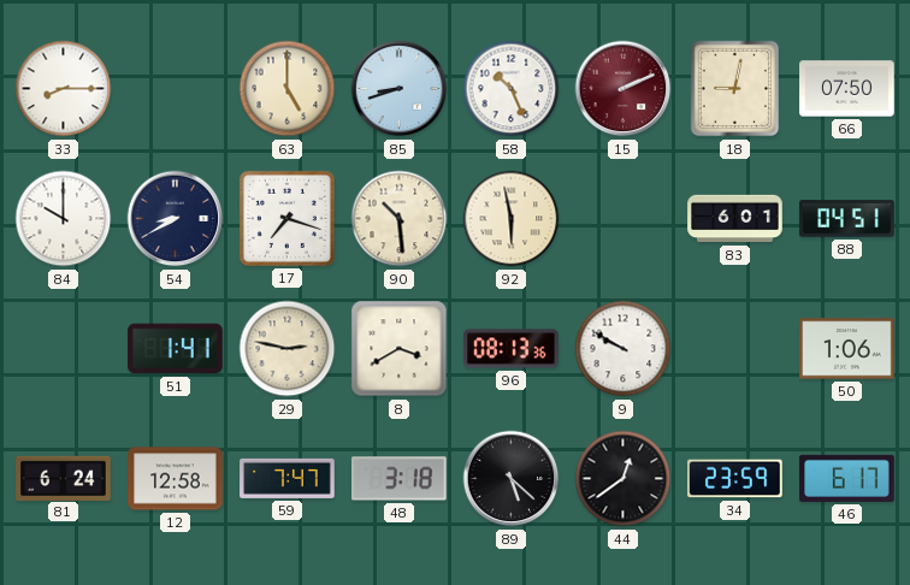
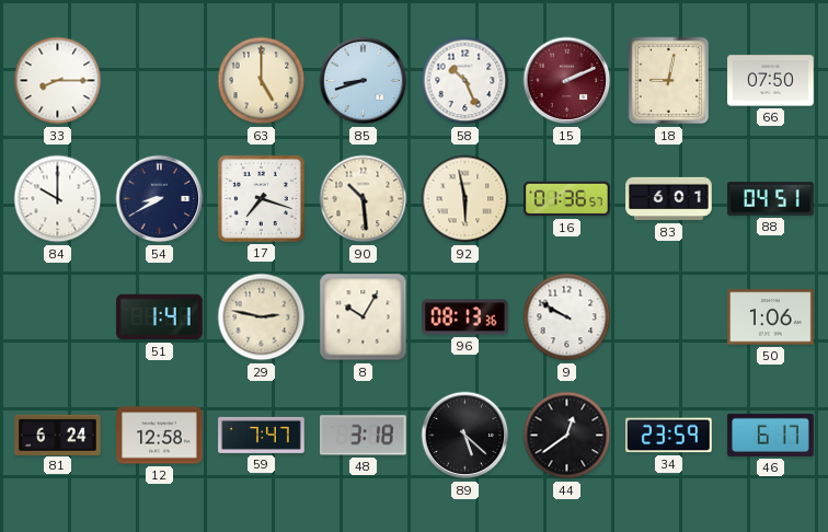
16: none -> 01:36
8: 3:40 -> 10:05
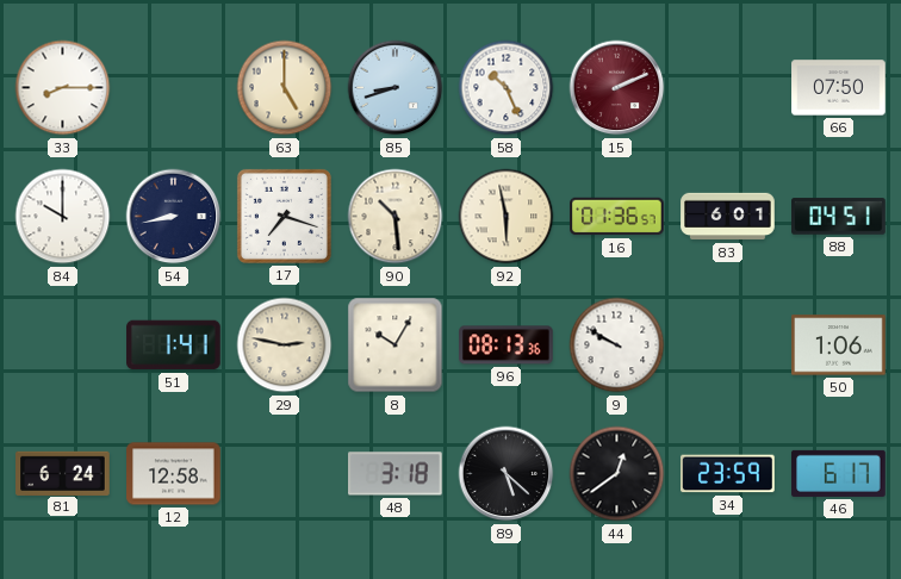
18: 9:02 -> none
54: 8:40 -> 8:43
59: 7:47 -> none
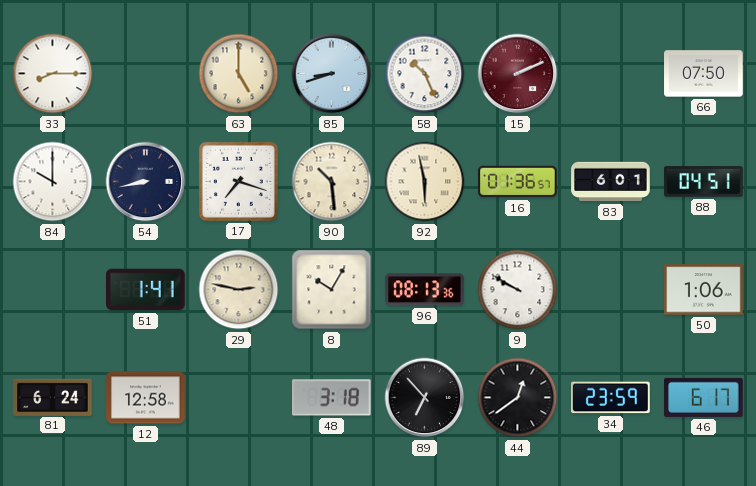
89: 5:22 -> 6:53
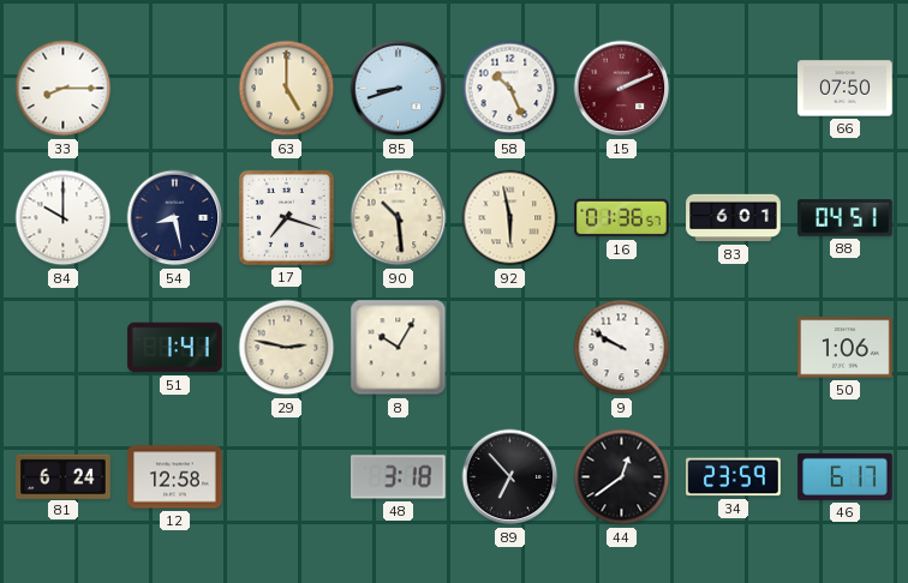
54: 8:43 -> 8:28
96: 08:13 -> none
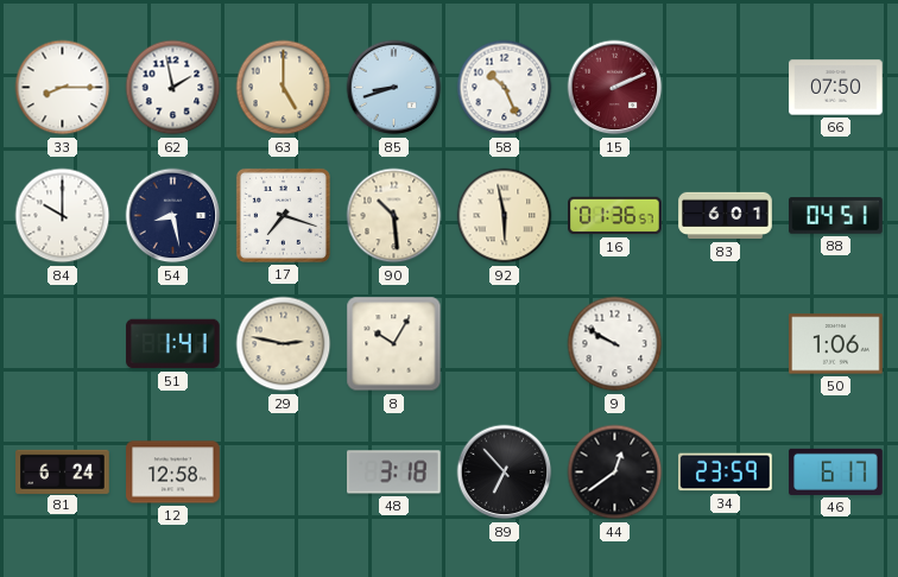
62: none -> 1:58
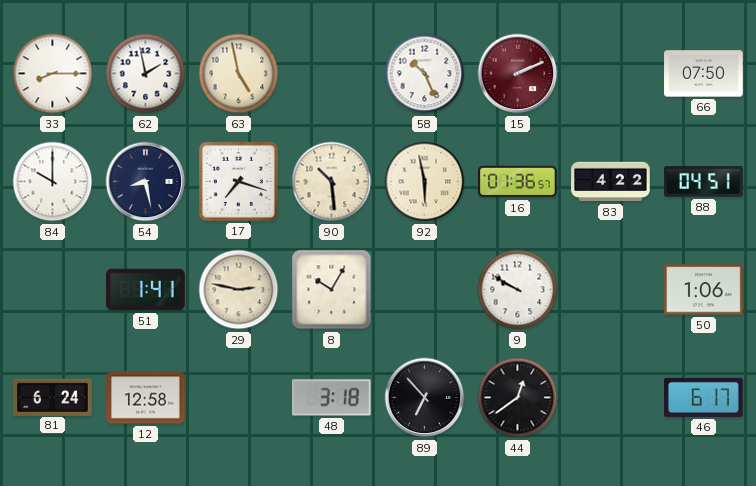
63: 5:00 -> 4:58
85: 8:42 -> none
83: 6:01 -> 4:22
34: 23:59 -> none
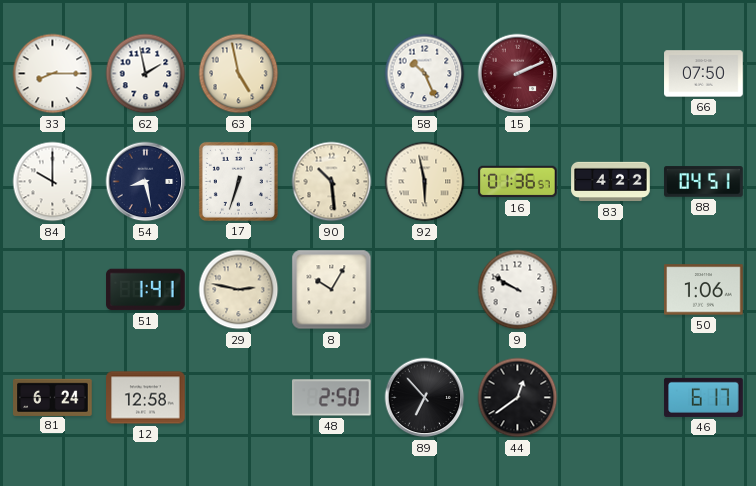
17: 7:18 -> 6:33
48: 3:18 -> 2:50
